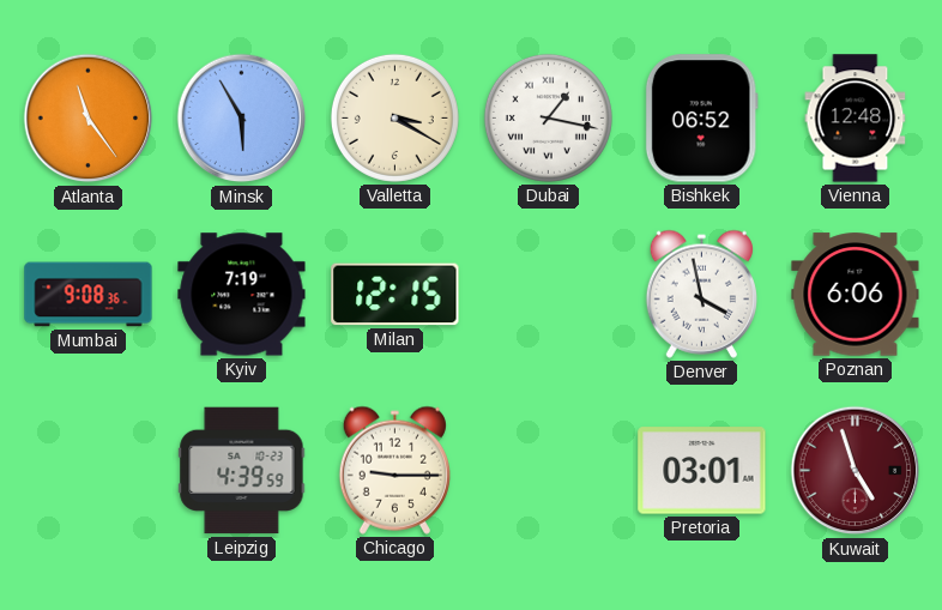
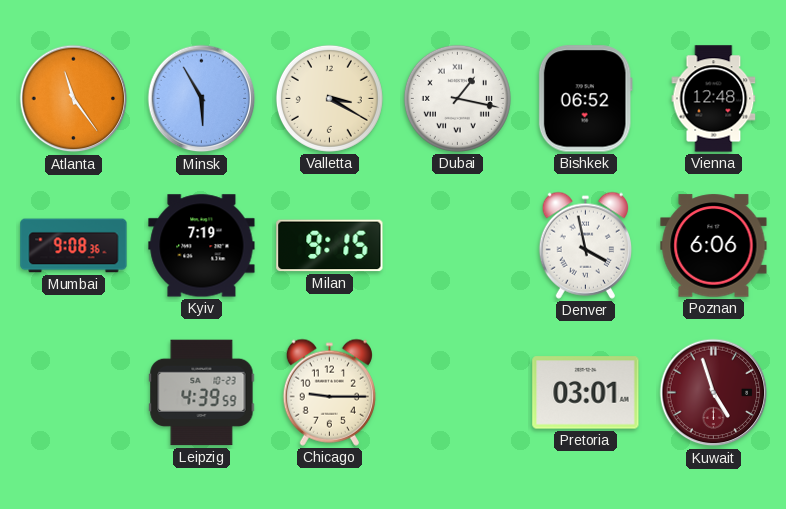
Milan: 12:15 -> 9:15
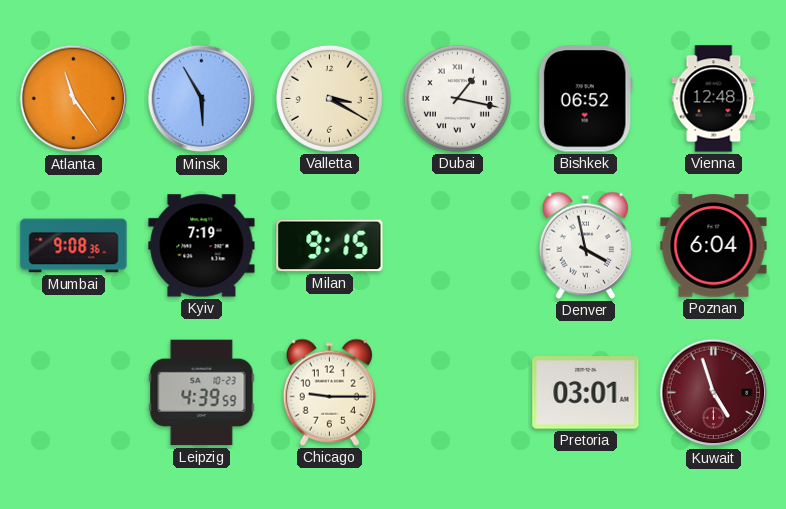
Poznan: 6:06 -> 6:04
